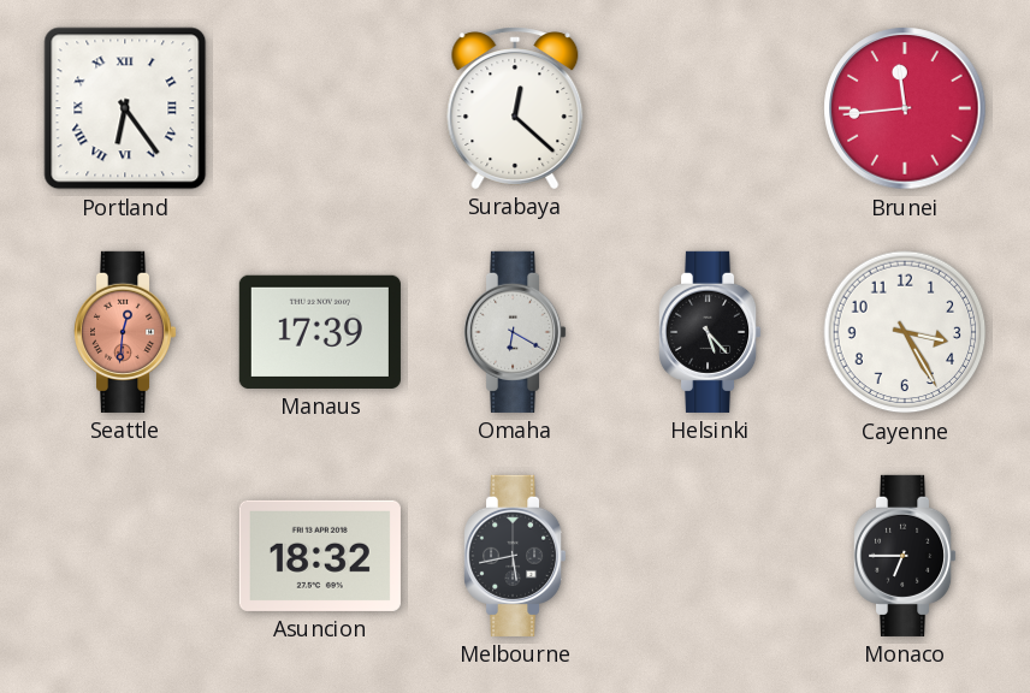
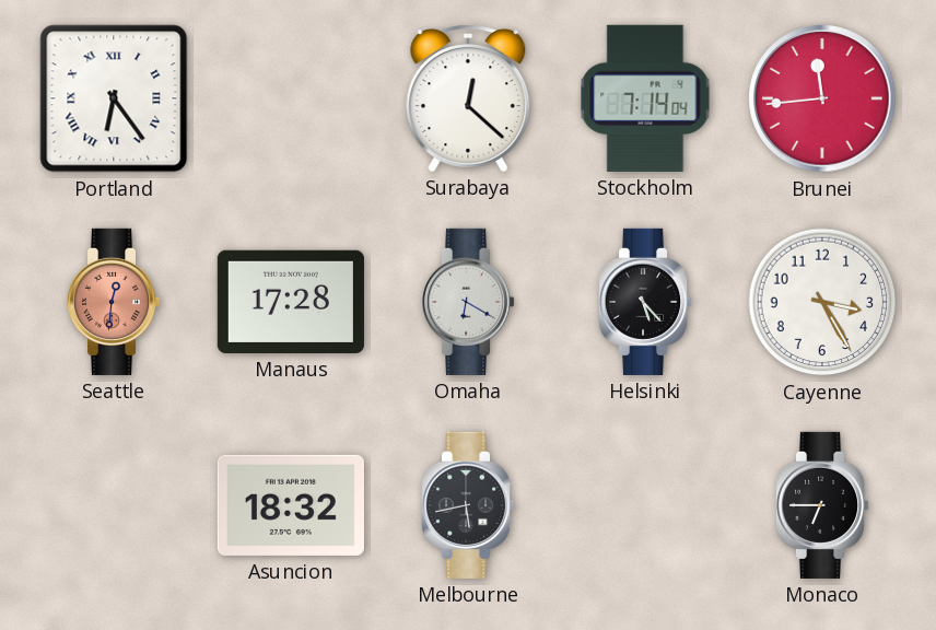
Stockholm: none -> 7:14
Manaus: 17:39 -> 17:28
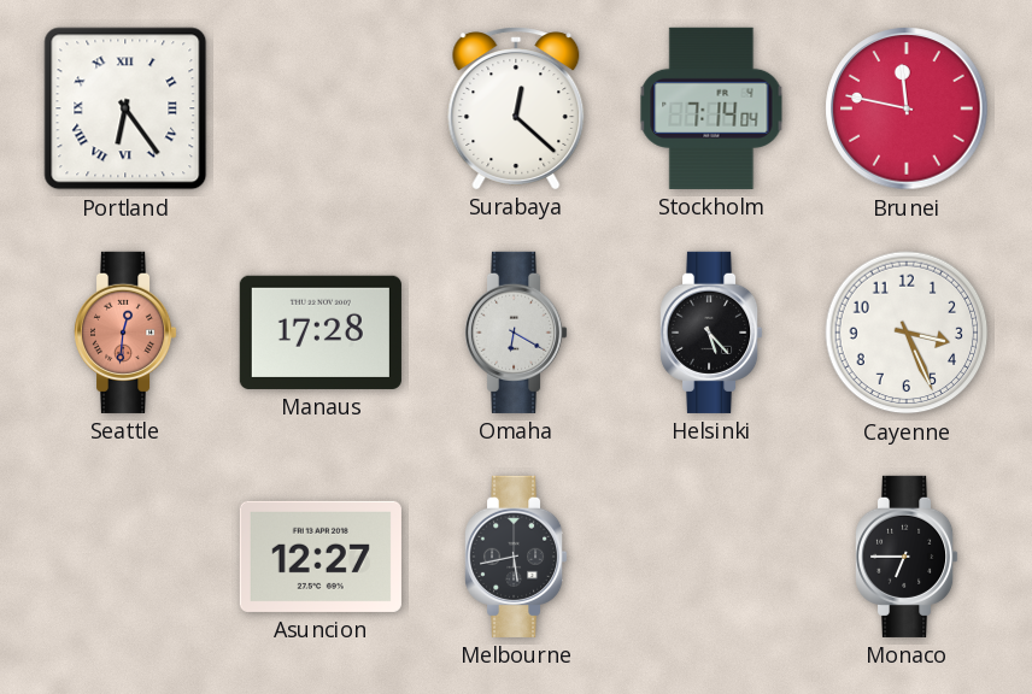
Brunei: 11:44 -> 11:47
Cayenne: 3:25 -> 3:26
Asuncion: 18:32 -> 12:27
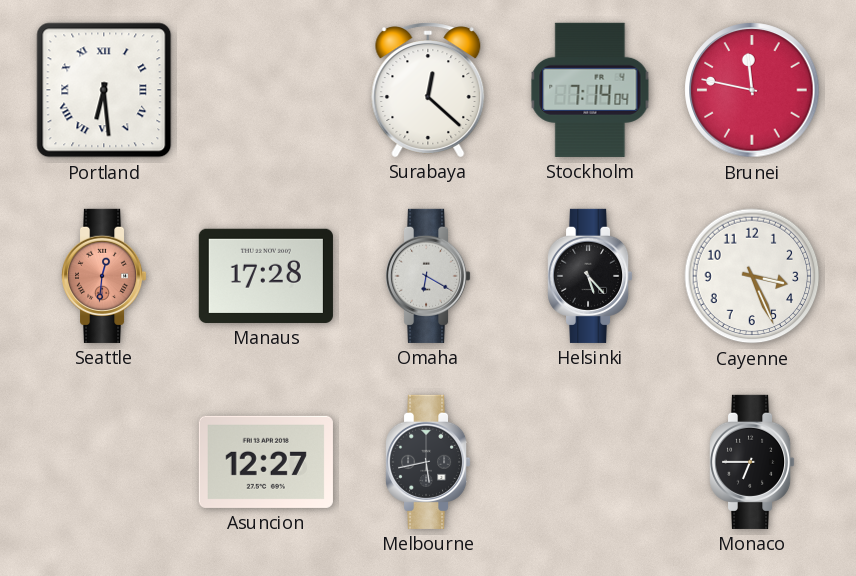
Portland: 6:24 -> 6:29
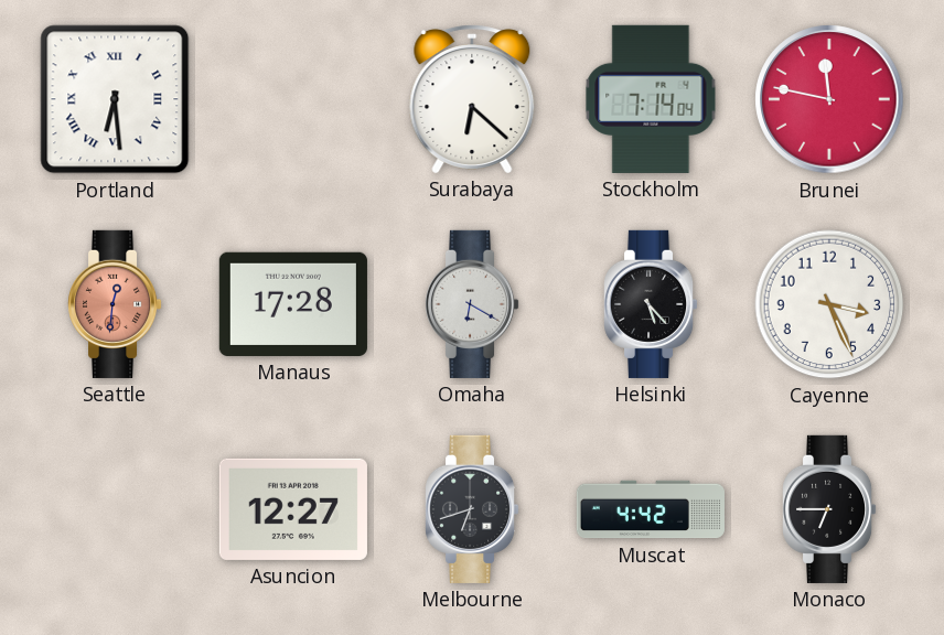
Surabaya: 12:22 -> 6:22
Melbourne: 5:43 -> 6:42
Muscat: none -> 4:42
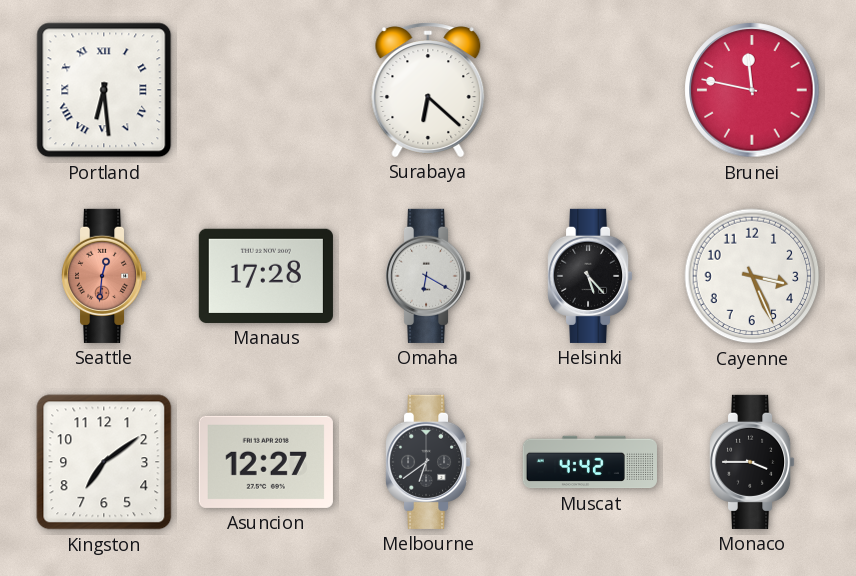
Stockholm: 7:14 -> none
Kingston: none -> 7:09
Melbourne: 6:42 -> 6:39
Monaco: 6:45 -> 3:45
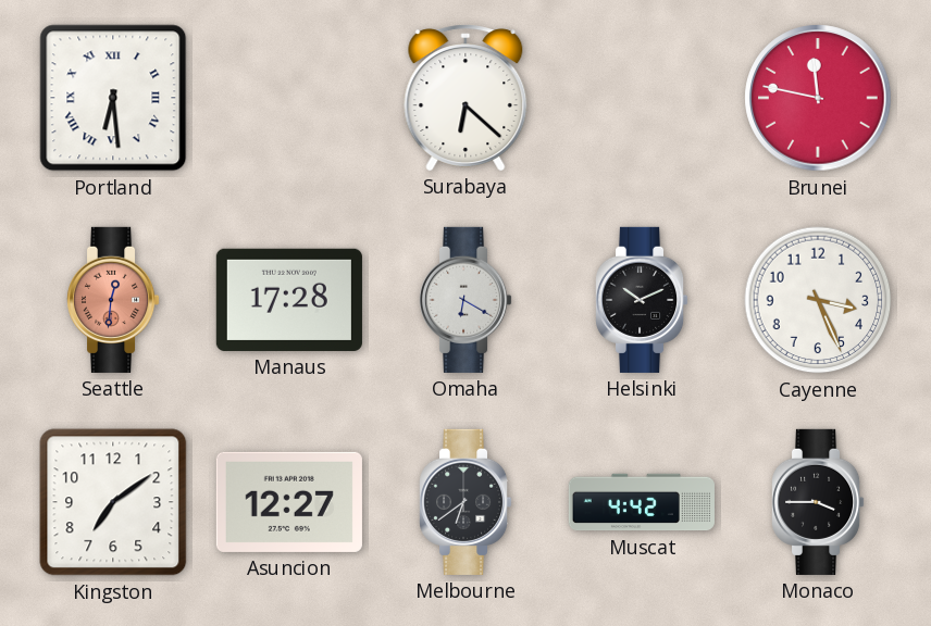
Helsinki: 5:23 -> 10:11
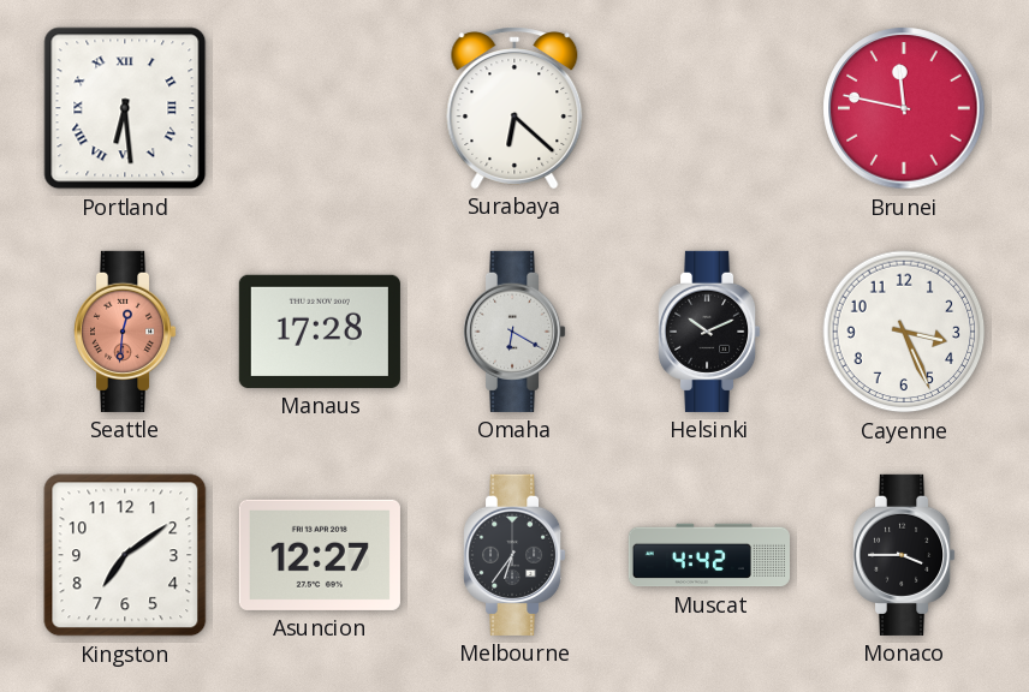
Melbourne: 6:39 -> 6:36
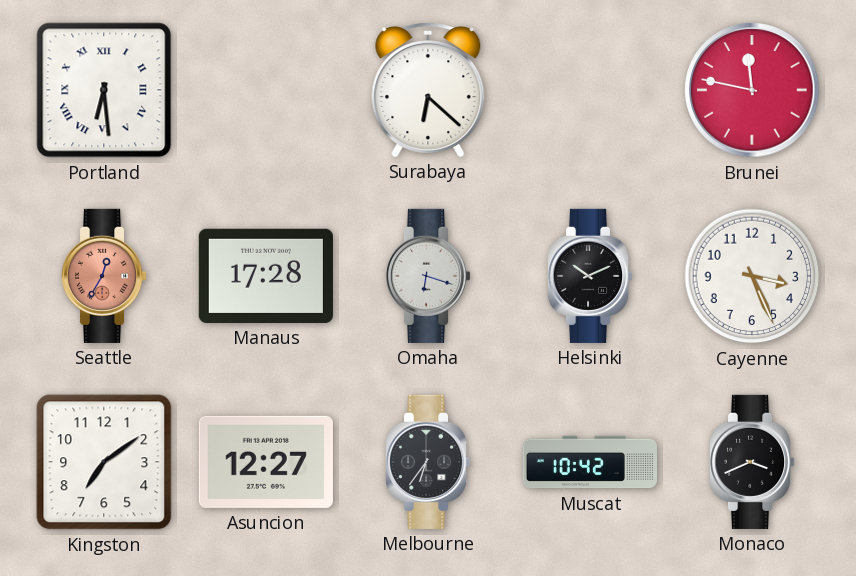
Seattle: 12:31 -> 12:35
Omaha: 6:20 -> 6:18
Muscat: 4:42 -> 10:42
Monaco: 3:45 -> 3:41
